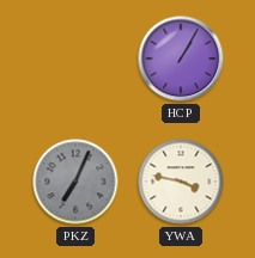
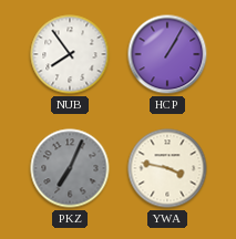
NUB: none -> 7:54
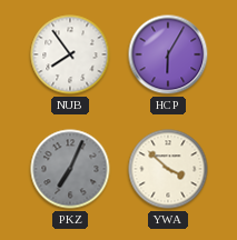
HCP: 1:05 -> 6:05
YWA: 3:47 -> 3:52
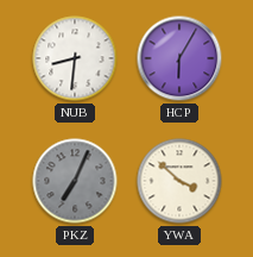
NUB: 7:54 -> 8:31
